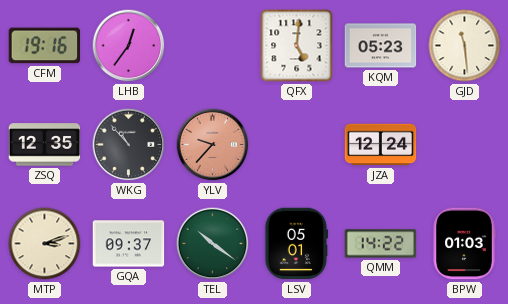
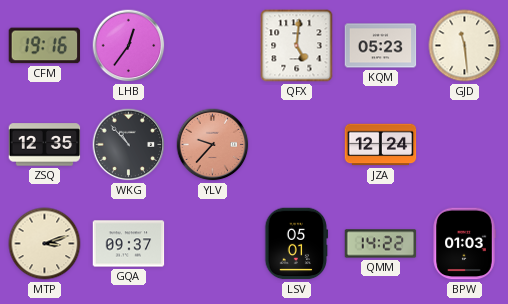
TEL: 10:21 -> none
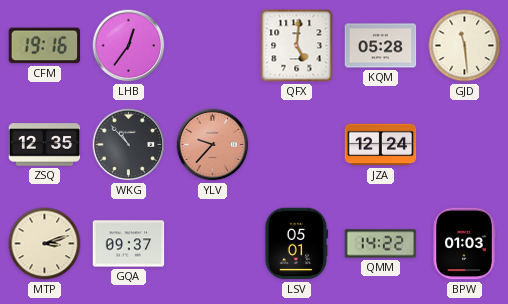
KQM: 05:23 -> 05:28
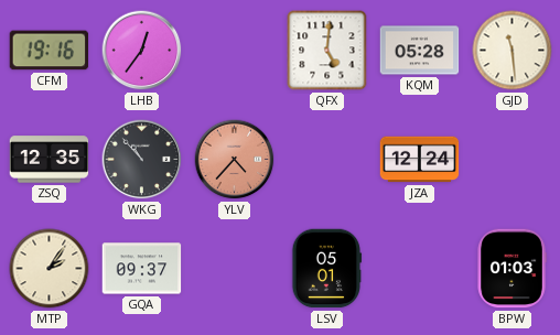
YLV: 9:37 -> 4:37
MTP: 3:12 -> 2:06
QMM: 14:22 -> none
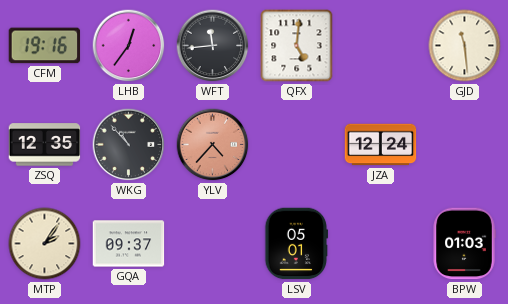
WFT: none -> 11:44
KQM: 05:28 -> none
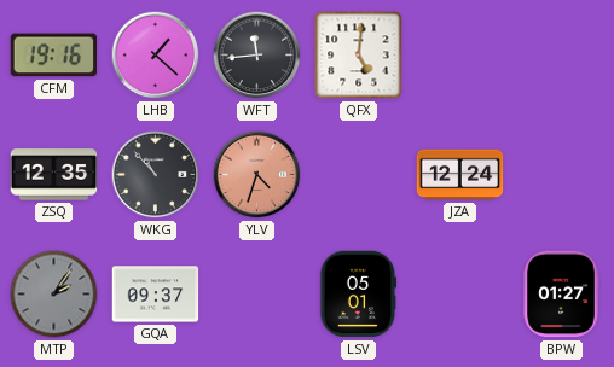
LHB: 12:36 -> 1:22
GJD: 11:29 -> none
YLV: 4:37 -> 4:33
MTP dial: cream -> grey
BPW: 01:03 -> 01:27
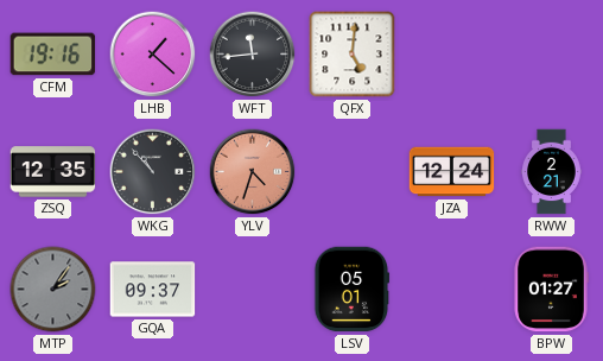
RWW: none -> 2:21
